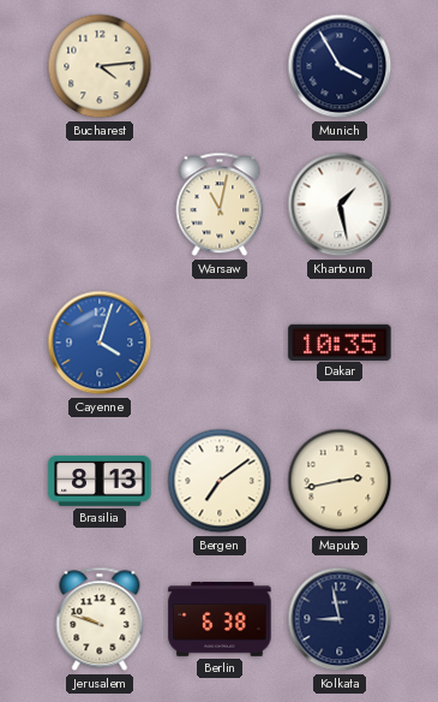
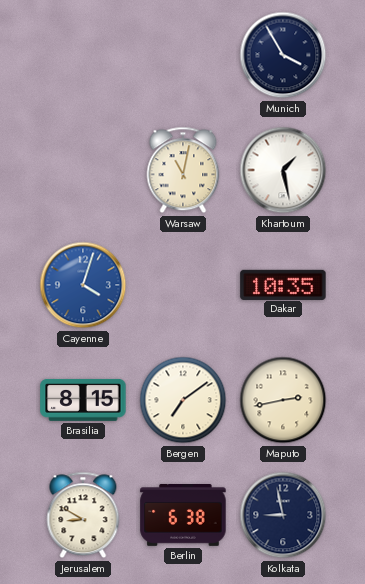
Bucharest: 4:14 -> none
Brasilia: 8:13 -> 8:15
Jerusalem: 9:48 -> 8:50
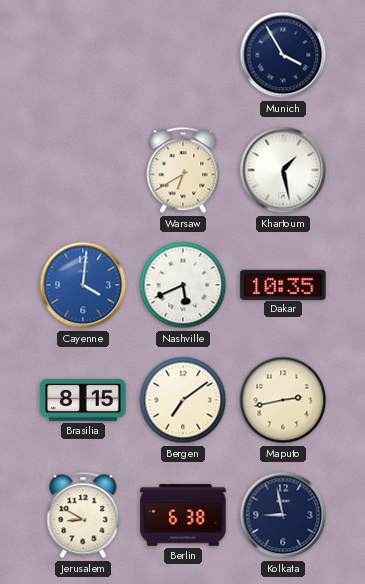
Warsaw: 11:02 -> 6:40
Cayenne: 4:03 -> 4:01
Nashville: none -> 5:41
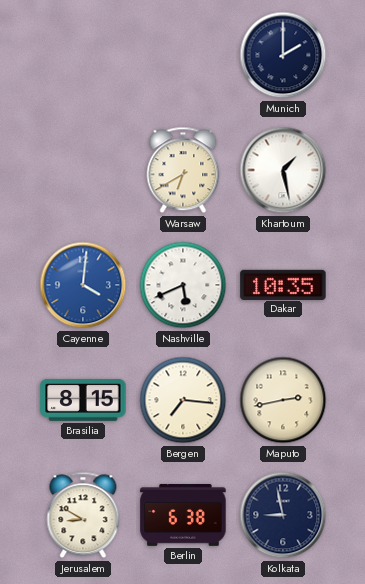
Munich: 3:55 -> 2:00
Bergen: 7:09 -> 7:16
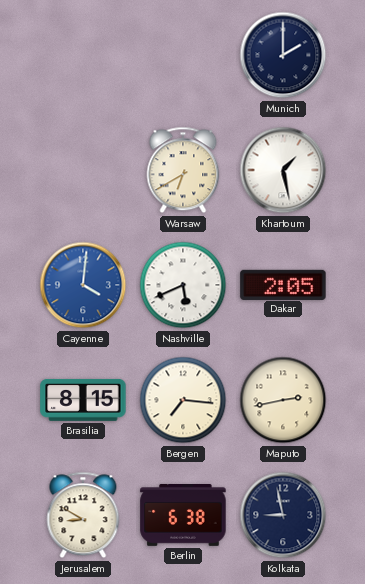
Dakar: 10:35 -> 2:05
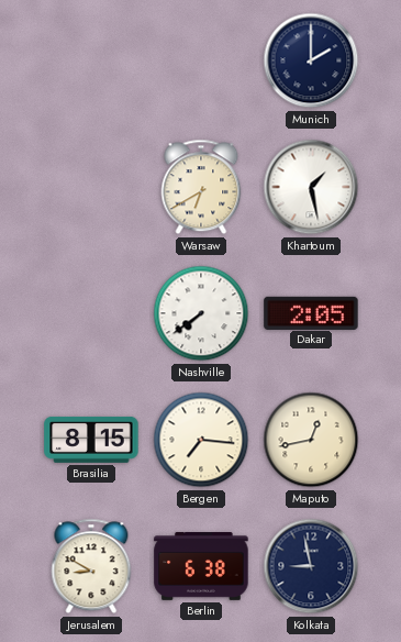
Cayenne: 4:01 -> none
Nashville: 5:41 -> 7:39
Maputo: 2:43 -> 12:43
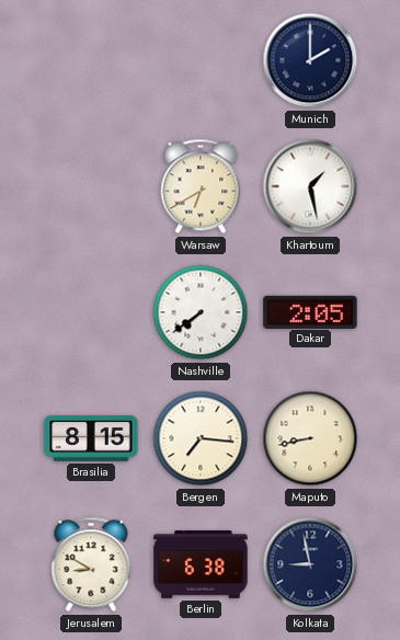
Maputo: 12:43 -> 8:43
